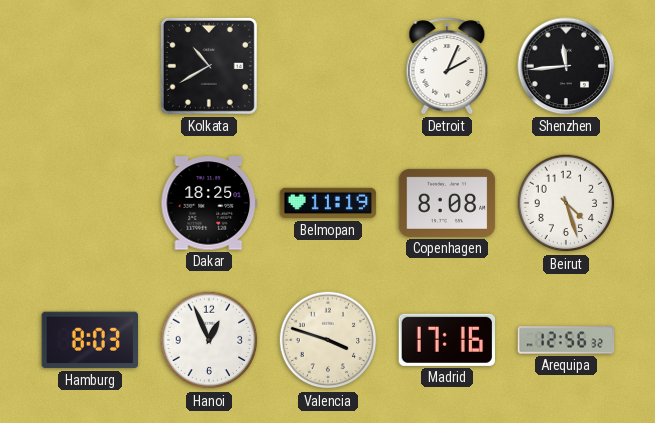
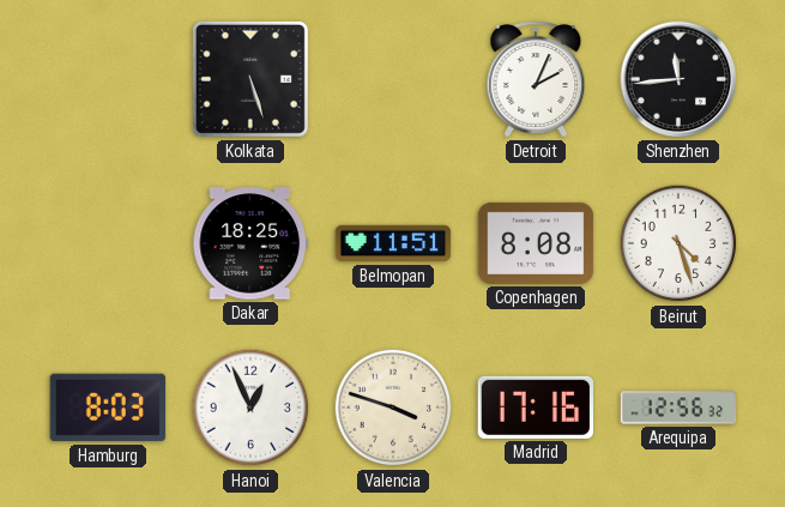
Kolkata: 10:40 -> 5:27
Belmopan: 11:19 -> 11:51
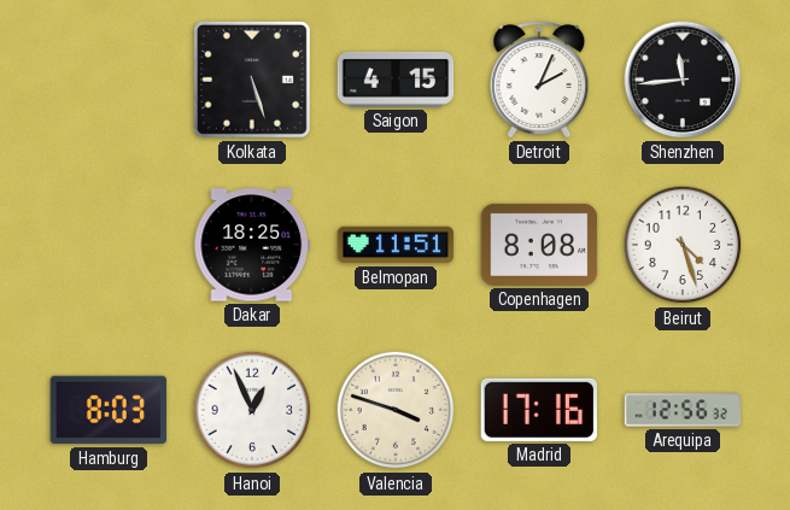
Saigon: none -> 4:15
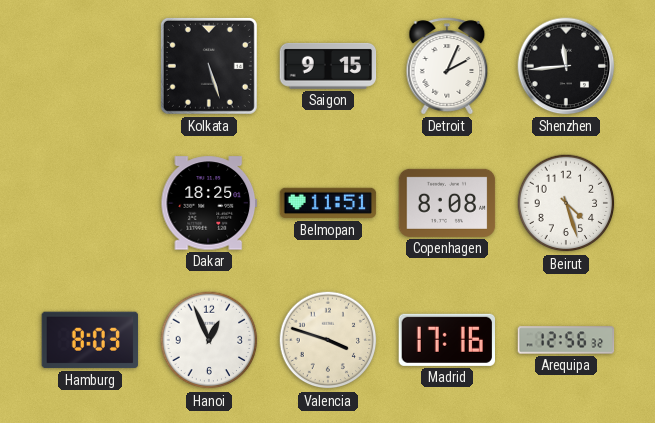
Saigon: 4:15 -> 9:15
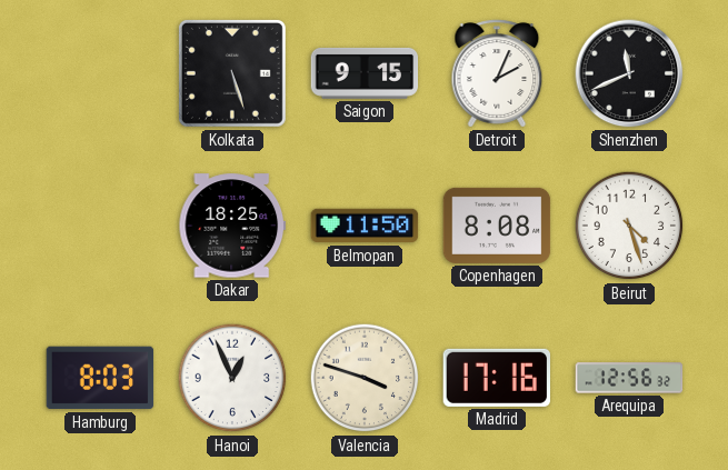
Shenzhen: 11:44 -> 11:41
Belmopan: 11:51 -> 11:50
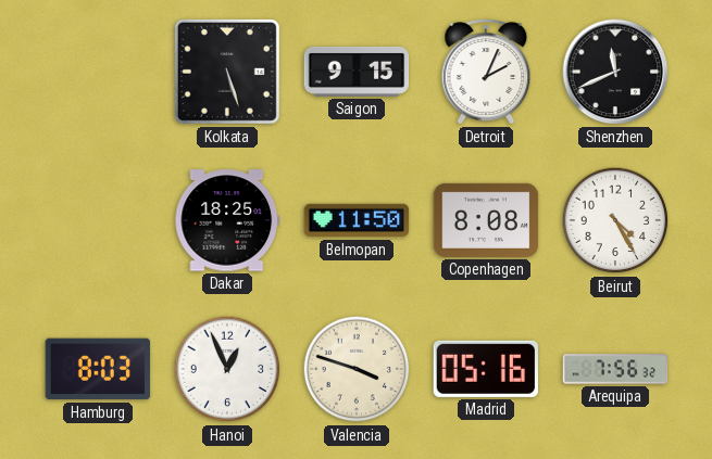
Beirut: 4:27 -> 4:25
Madrid: 17:16 -> 05:16
Arequipa: 12:56 -> 7:56
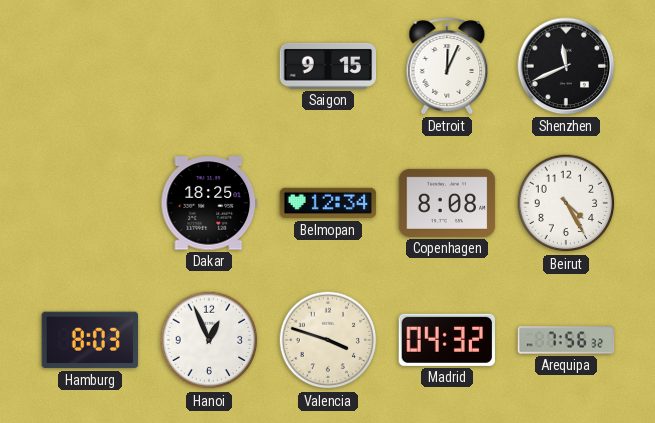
Kolkata: 5:27 -> none
Detroit: 2:04 -> 12:04
Belmopan: 11:50 -> 12:34
Madrid: 05:16 -> 04:32
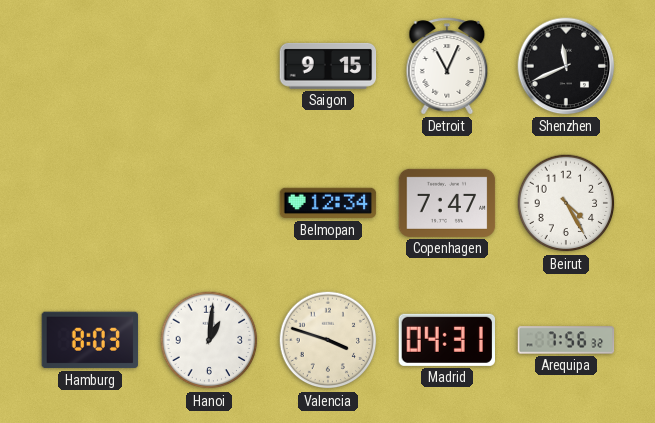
Detroit: 12:04 -> 11:04
Dakar: 18:25 -> none
Copenhagen: 8:08 -> 7:47
Hanoi: 12:56 -> 1:01
Madrid: 04:32 -> 04:31
